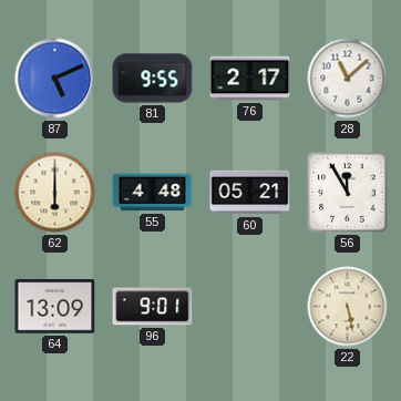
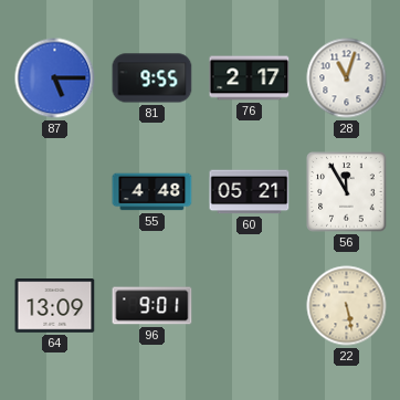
87: 5:11 -> 5:15
28: 11:08 -> 11:03
62: 6:00 -> none
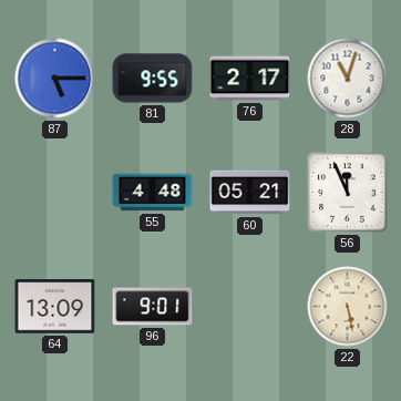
56: 11:55 -> 11:56
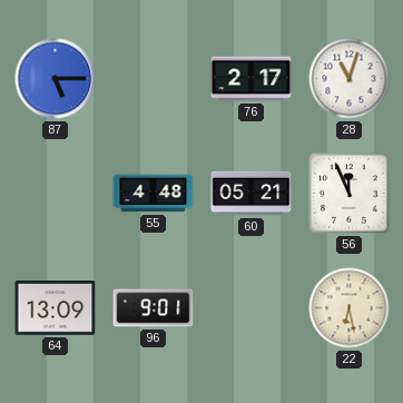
81: 9:55 -> none
22: 5:28 -> 6:28
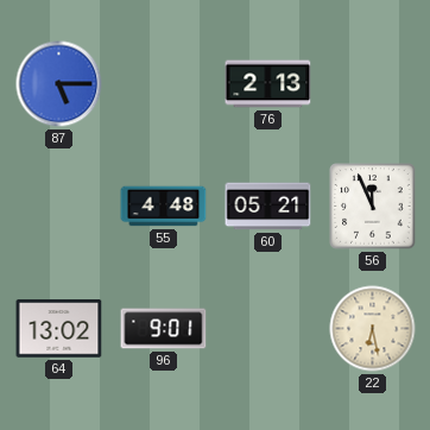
76: 2:17 -> 2:13
28: 11:03 -> none
64: 13:09 -> 13:02
